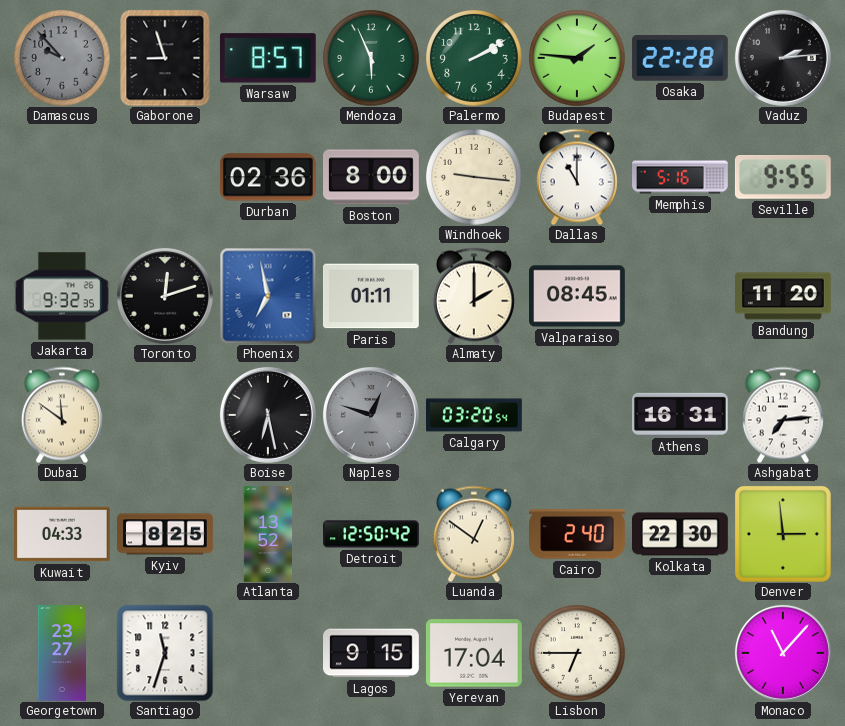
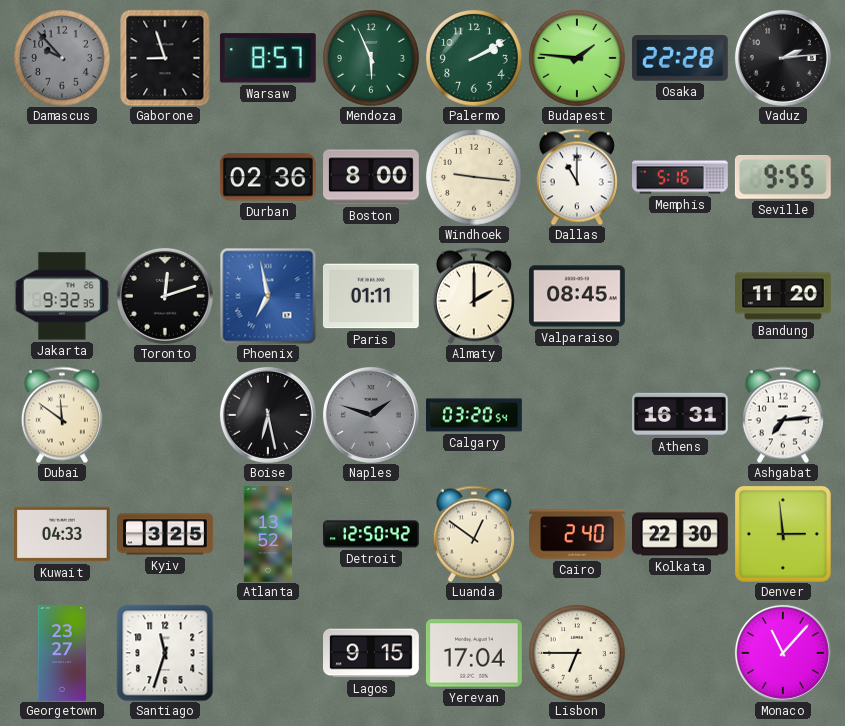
Naples: 12:48 -> 1:48
Kyiv: 8:25 -> 3:25
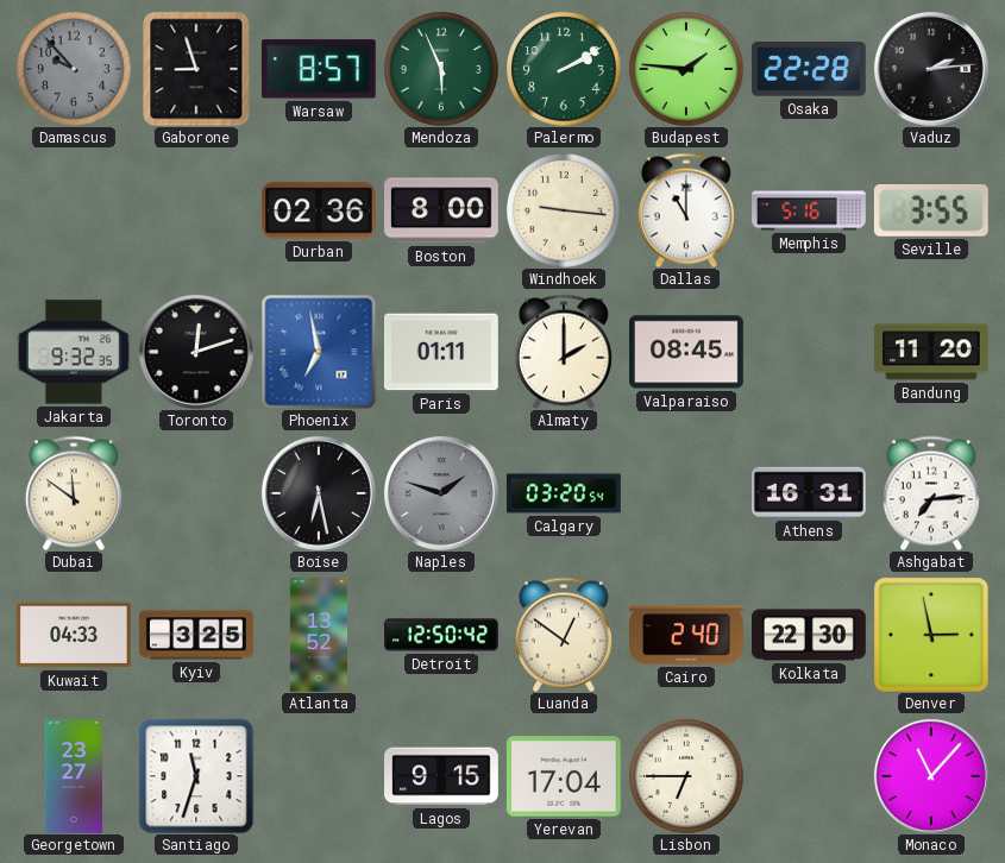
Seville: 9:55 -> 3:55
Denver: 2:59 -> 2:58
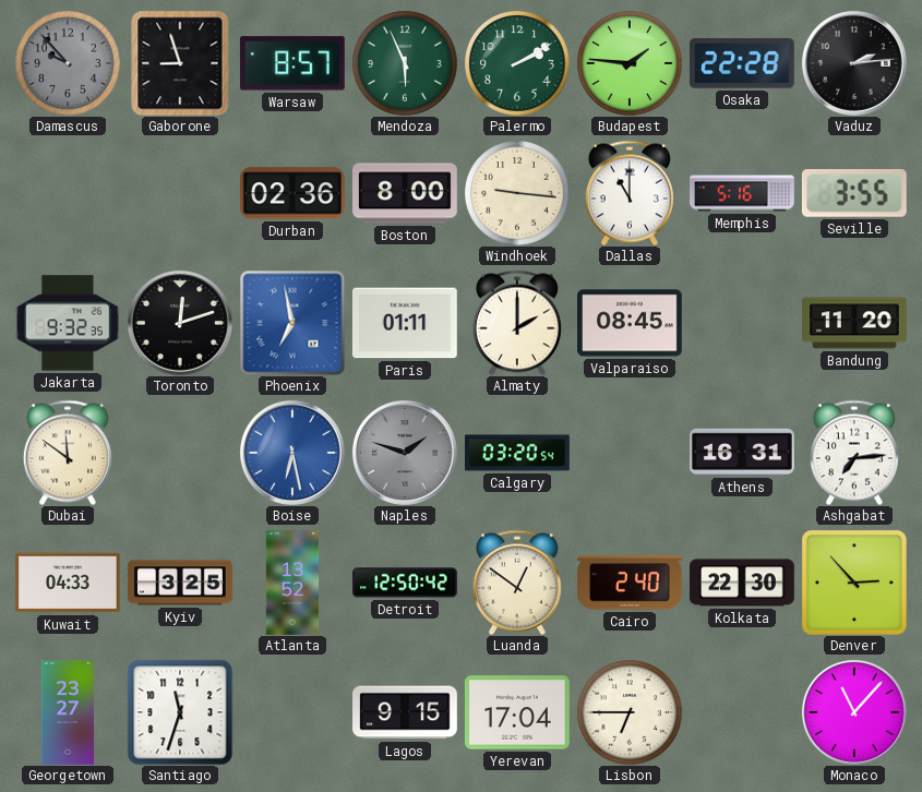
Boise dial: black -> blue
Denver: 2:58 -> 2:53
